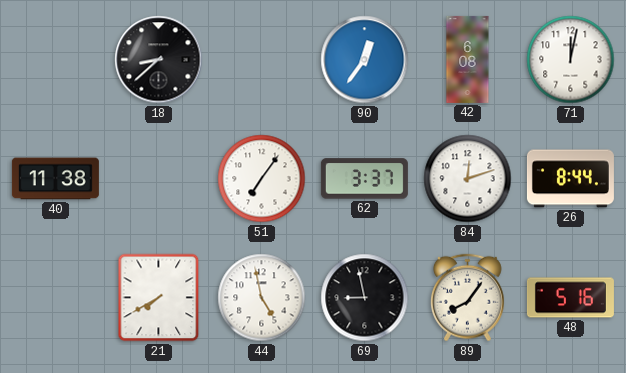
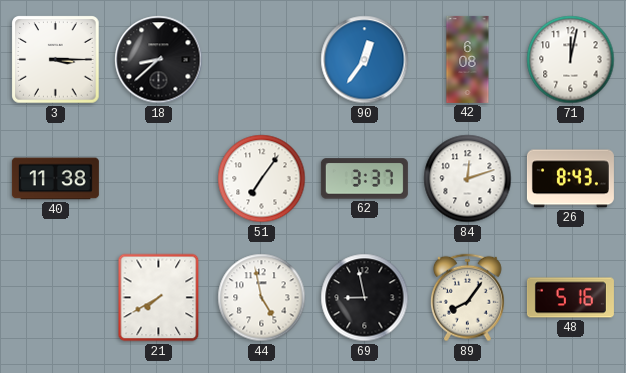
3: none -> 3:15
26: 8:44 -> 8:43
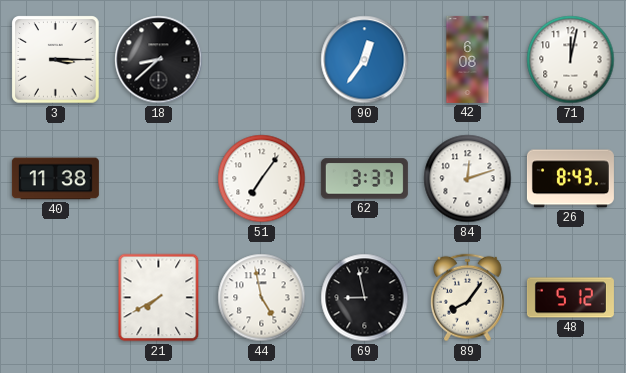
48: 5:16 -> 5:12
